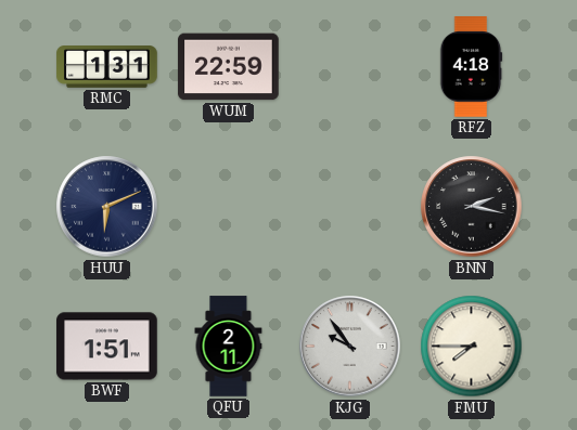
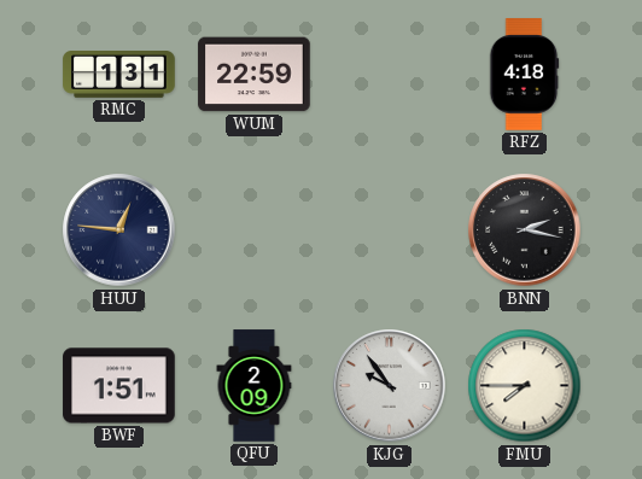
HUU: 6:11 -> 12:46
QFU: 2:11 -> 2:09
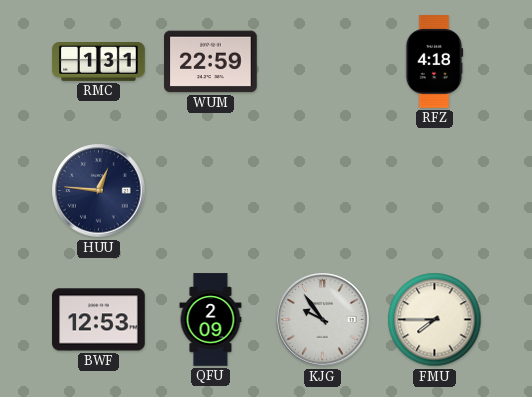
BNN: 2:17 -> none
BWF: 1:51 -> 12:53
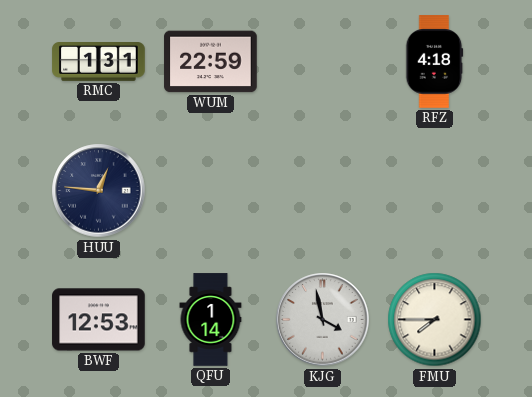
QFU: 2:09 -> 1:14
KJG: 9:54 -> 3:58
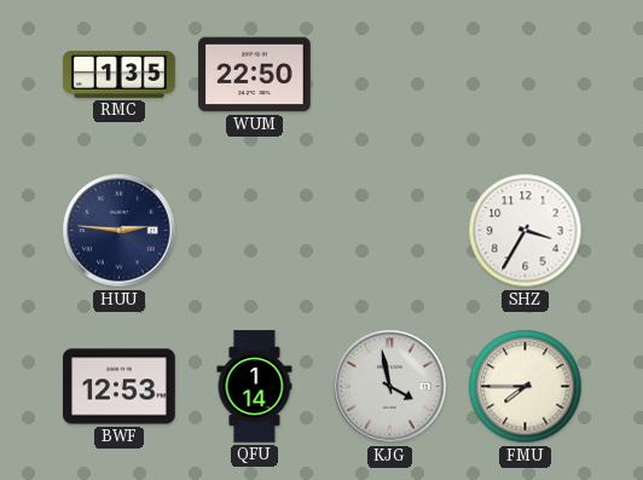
RMC: 1:31 -> 1:35
WUM: 22:59 -> 22:50
RFZ: 4:18 -> none
HUU: 12:46 -> 2:46
SHZ: none -> 3:35
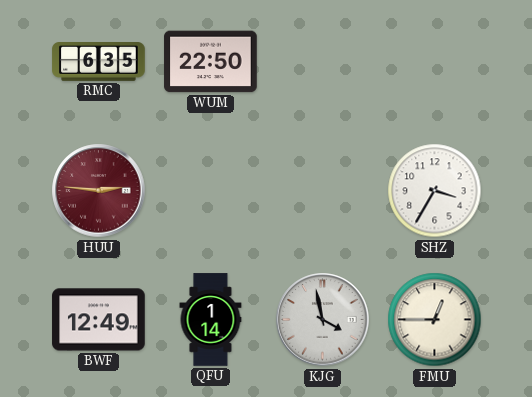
RMC: 1:35 -> 6:35
HUU dial: navy -> burgundy
BWF: 12:53 -> 12:49
FMU: 7:45 -> 12:45
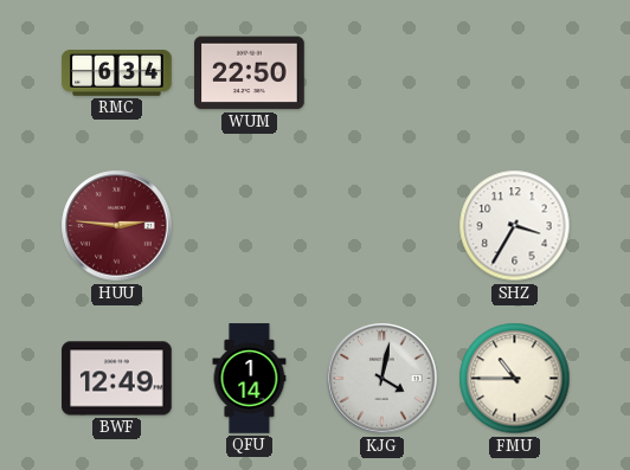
RMC: 6:35 -> 6:34
KJG: 3:58 -> 4:02
FMU: 12:45 -> 10:45
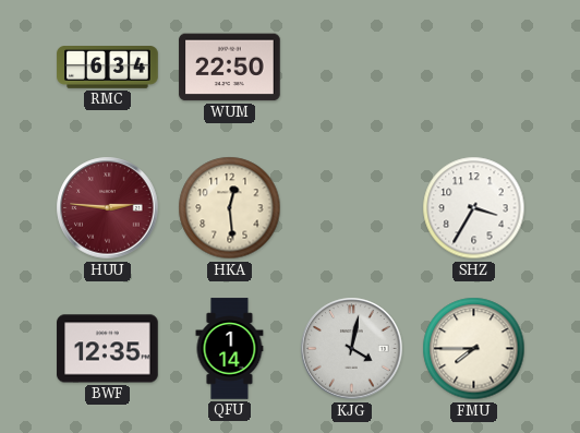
HKA: none -> 12:29
BWF: 12:49 -> 12:35
FMU: 10:45 -> 7:45
